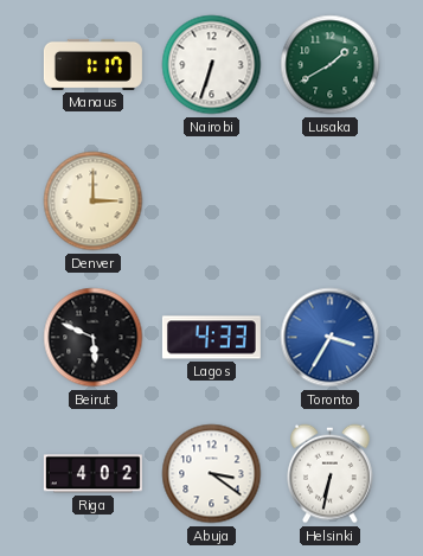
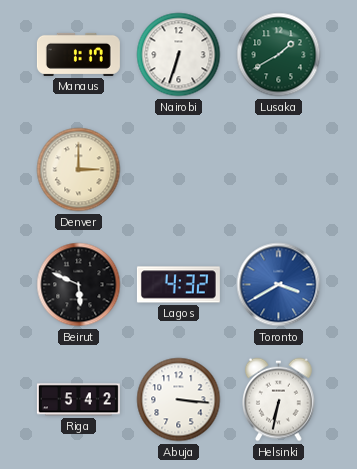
Lagos: 4:33 -> 4:32
Toronto: 3:35 -> 3:40
Riga: 4:02 -> 5:42
Abuja: 3:21 -> 3:16
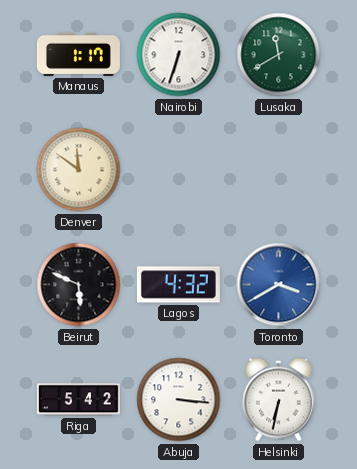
Lusaka: 1:40 -> 11:40
Denver: 3:00 -> 11:51
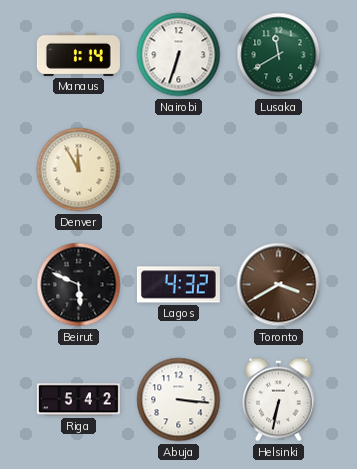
Manaus: 1:17 -> 1:14
Denver: 11:51 -> 11:55
Toronto dial: blue -> brown
